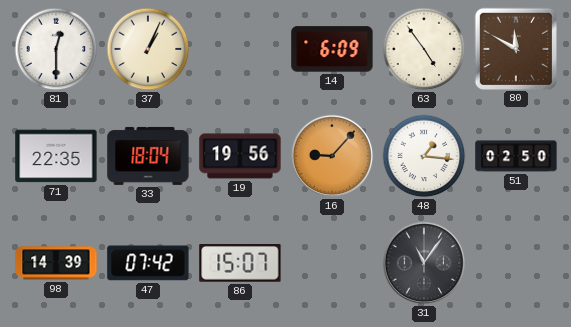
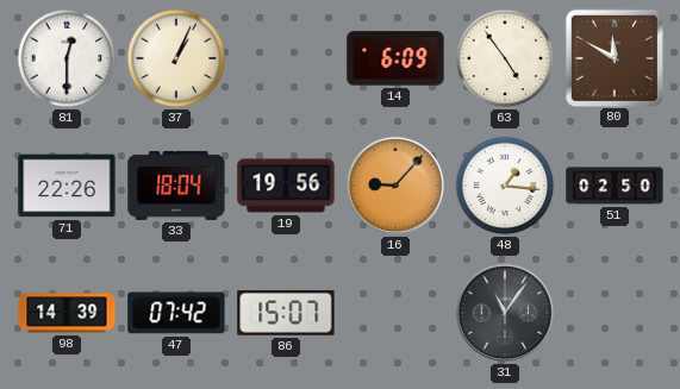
71: 22:35 -> 22:26
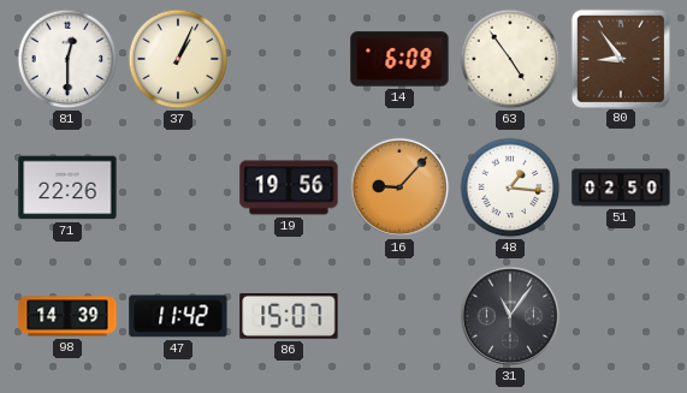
80: 11:50 -> 8:54
33: 18:04 -> none
47: 07:42 -> 11:42
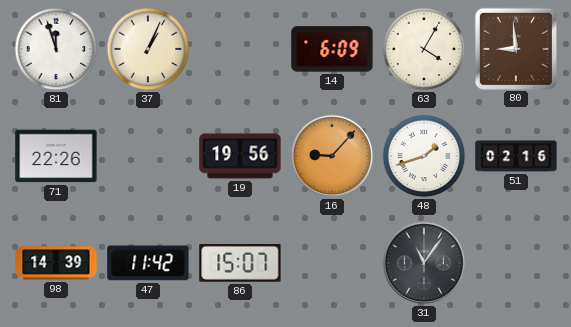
81: 12:30 -> 11:57
63: 4:54 -> 4:05
80: 8:54 -> 8:59
48: 1:16 -> 1:42
51: 02:50 -> 02:16
